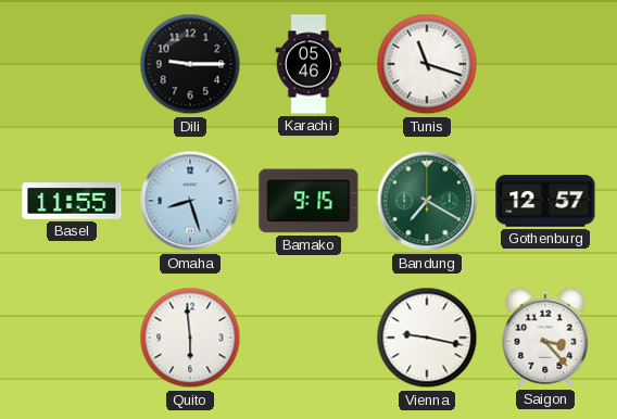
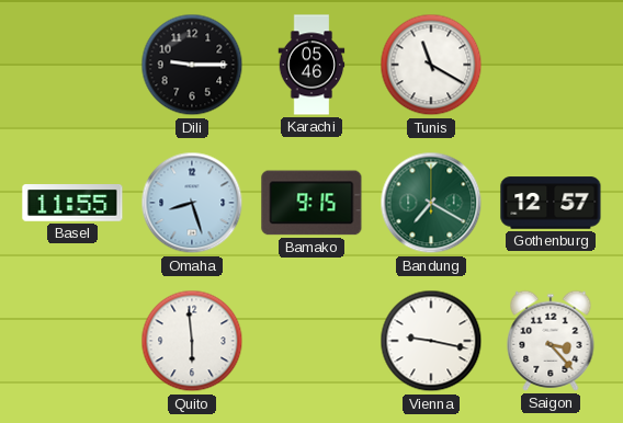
Tunis: 11:18 -> 11:20
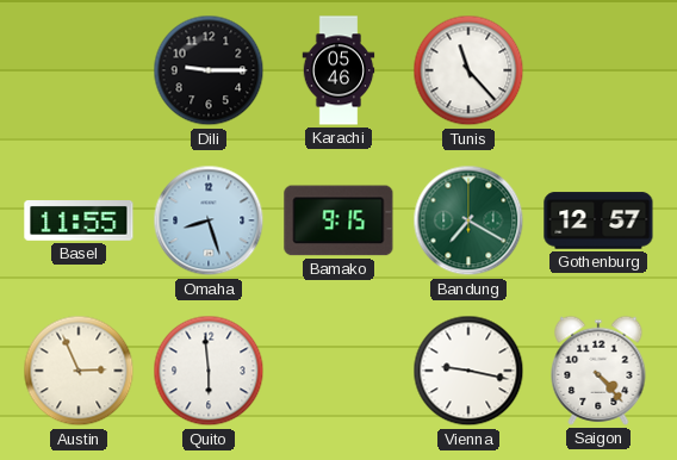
Tunis: 11:20 -> 11:23
Austin: none -> 2:56
Saigon: 3:23 -> 4:23
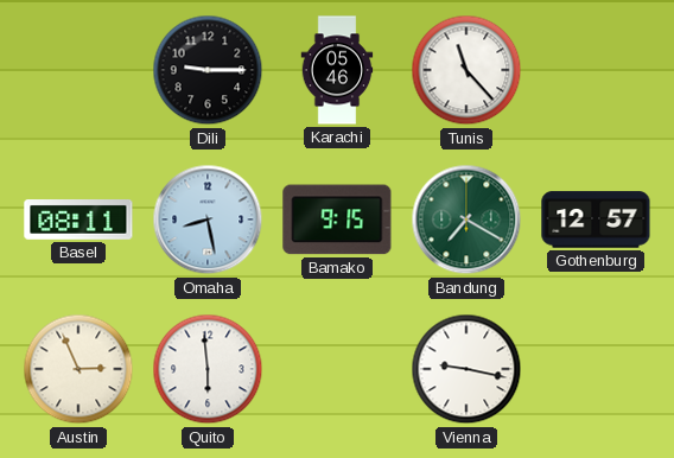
Basel: 11:55 -> 08:11
Omaha: 8:27 -> 8:28
Saigon: 4:23 -> none
